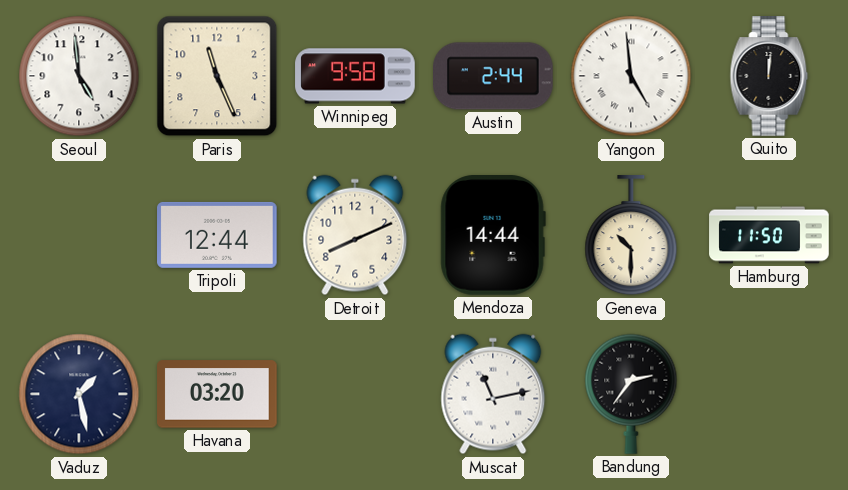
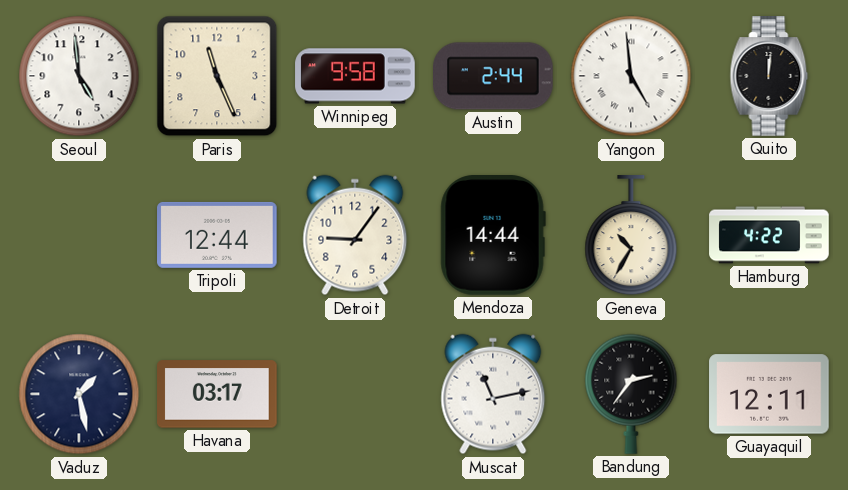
Detroit: 8:11 -> 9:06
Geneva: 10:30 -> 10:35
Hamburg: 11:50 -> 4:22
Havana: 03:20 -> 03:17
Guayaquil: none -> 12:11
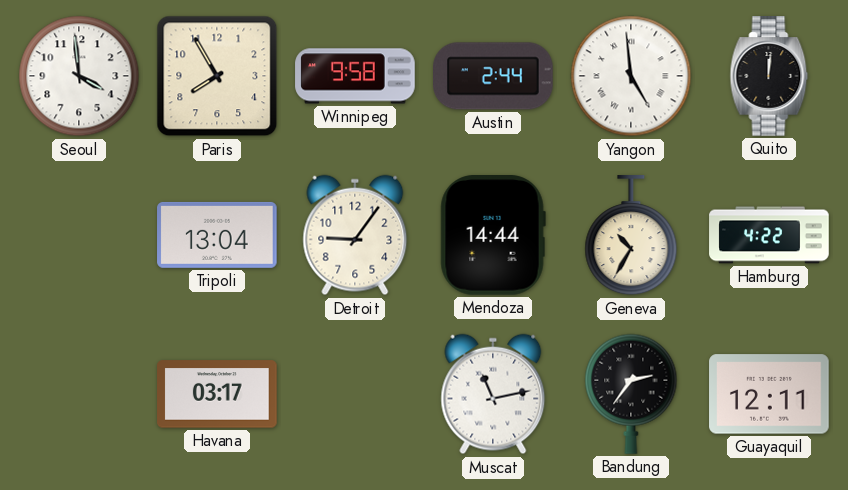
Seoul: 4:59 -> 3:59
Paris: 11:26 -> 7:55
Tripoli: 12:44 -> 13:04
Vaduz: 1:28 -> none
